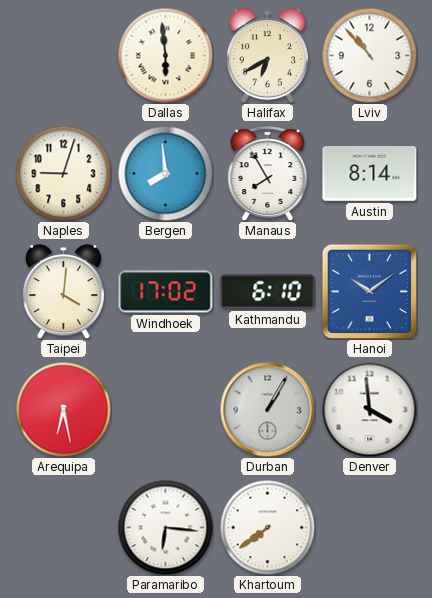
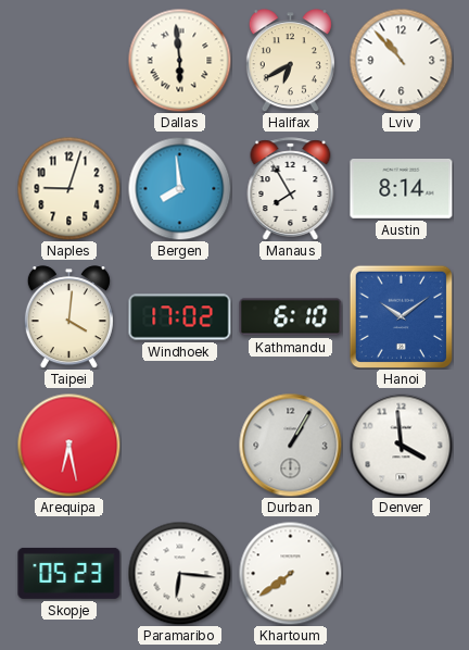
Skopje: none -> 05:23
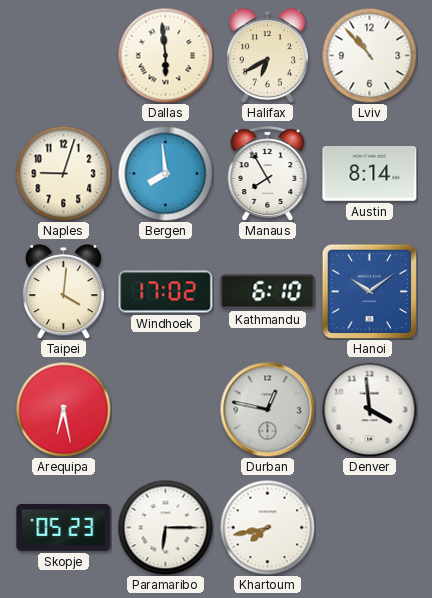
Durban: 1:05 -> 12:47
Paramaribo: 6:16 -> 6:15
Khartoum: 7:39 -> 7:43
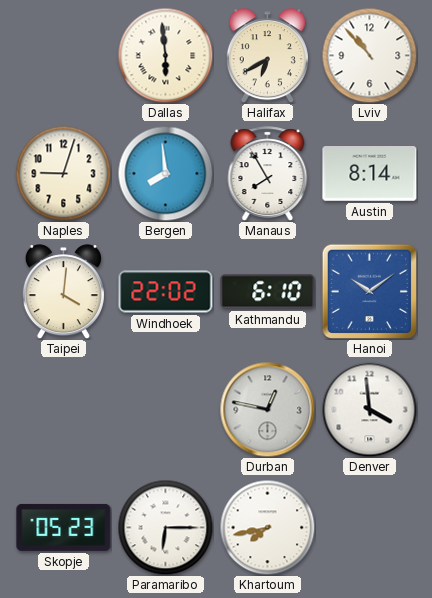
Windhoek: 17:02 -> 22:02
Arequipa: 6:28 -> none
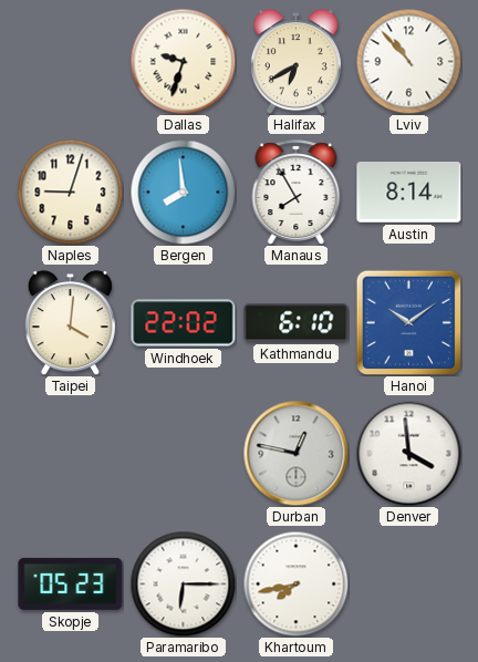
Dallas: 5:59 -> 9:33
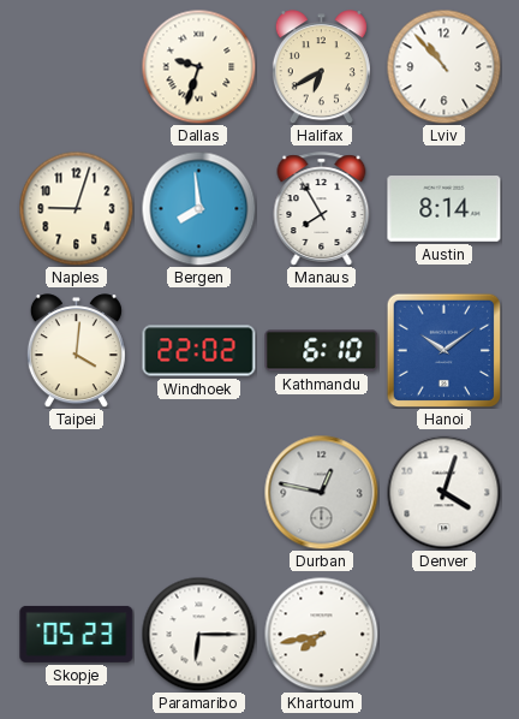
Denver: 3:59 -> 4:03
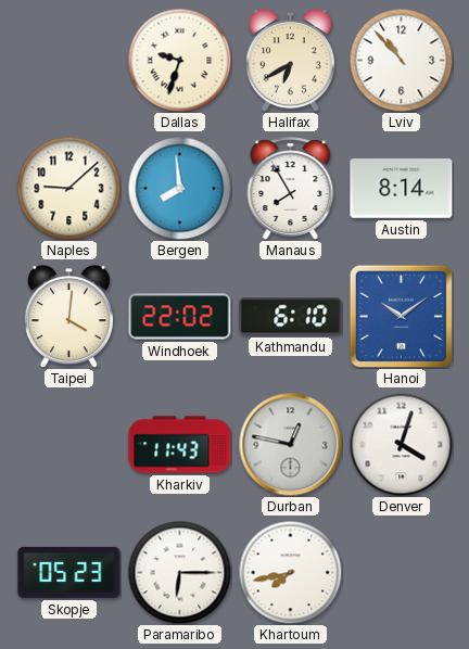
Naples: 9:03 -> 9:08
Kharkiv: none -> 11:43
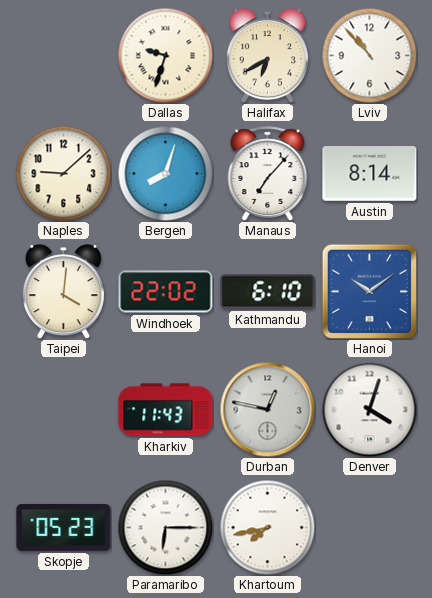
Bergen: 7:59 -> 8:03
Manaus: 7:55 -> 7:07
